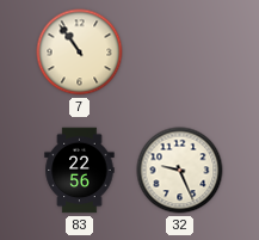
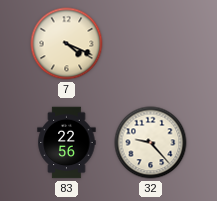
7: 10:54 -> 4:19
32: 9:26 -> 9:23
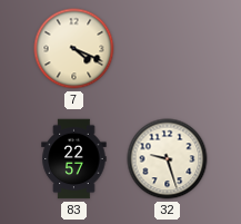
83: 22:56 -> 22:57
32: 9:23 -> 9:27
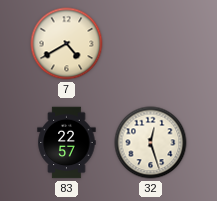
7: 4:19 -> 4:40
32: 9:27 -> 12:27
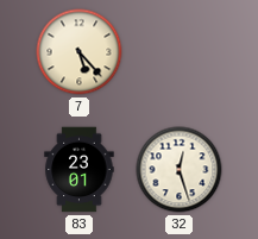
7: 4:40 -> 5:23
83: 22:57 -> 23:01
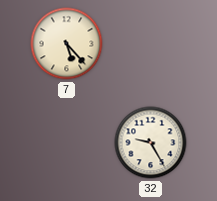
83: 23:01 -> none
32: 12:27 -> 9:25
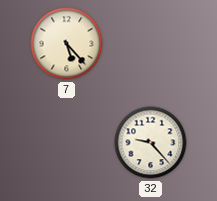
32: 9:25 -> 9:23
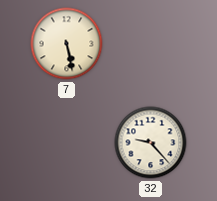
7: 5:23 -> 5:28
